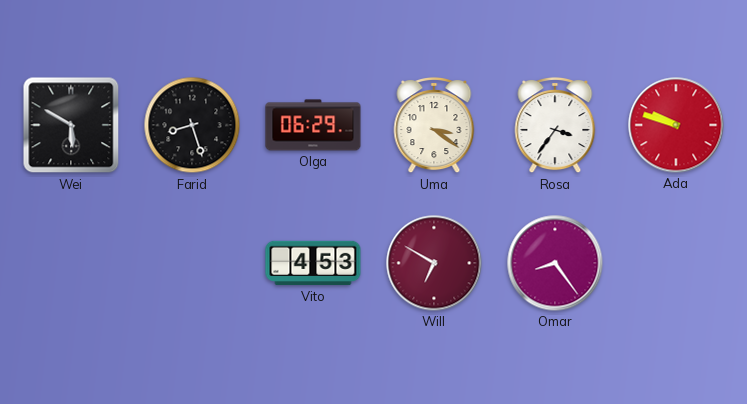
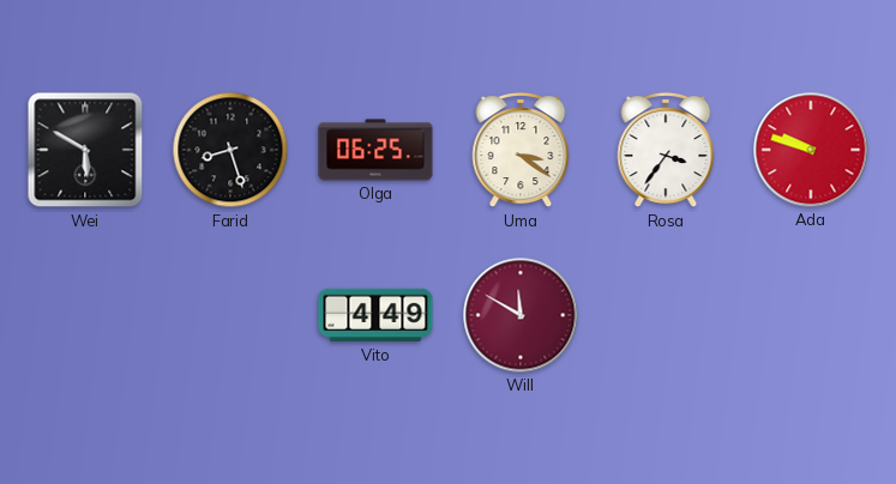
Olga: 06:29 -> 06:25
Vito: 4:53 -> 4:49
Will: 6:50 -> 11:50
Omar: 8:24 -> none
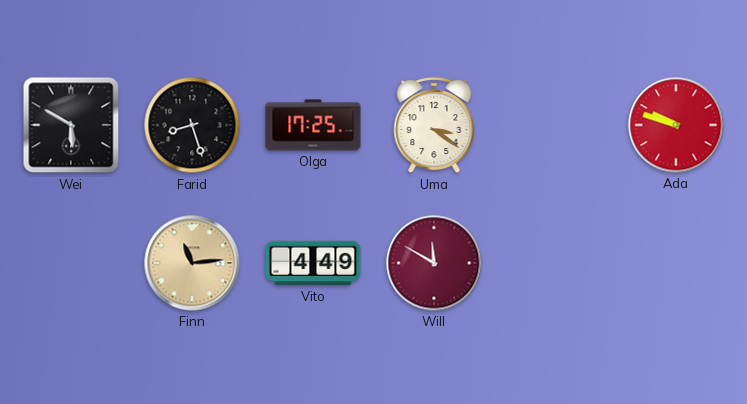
Olga: 06:25 -> 17:25
Rosa: 3:36 -> none
Finn: none -> 11:14
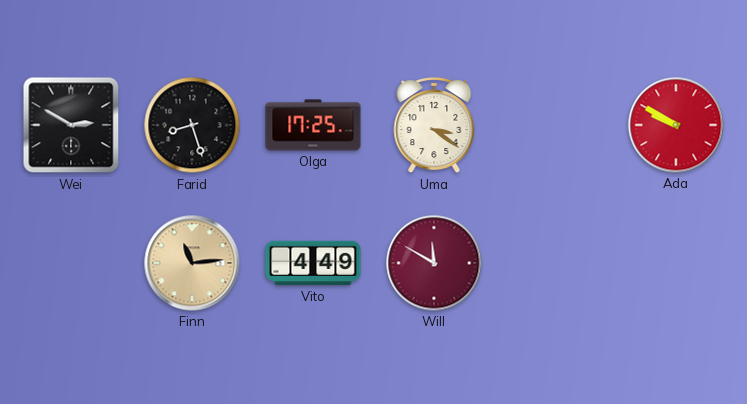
Wei: 5:50 -> 2:50
Ada: 9:48 -> 9:50
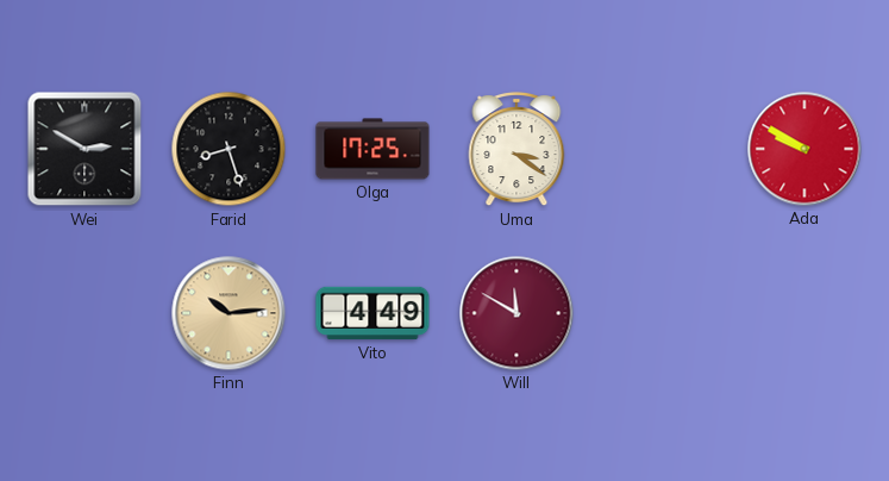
Finn: 11:14 -> 10:14
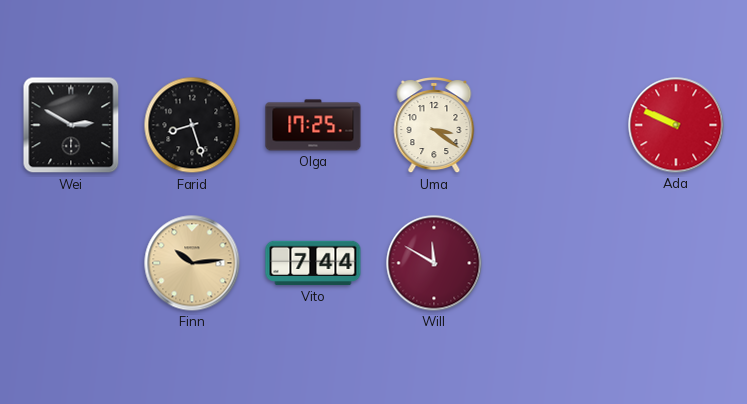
Ada: 9:50 -> 9:49
Vito: 4:49 -> 7:44
